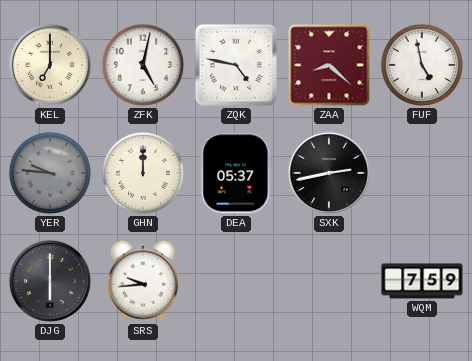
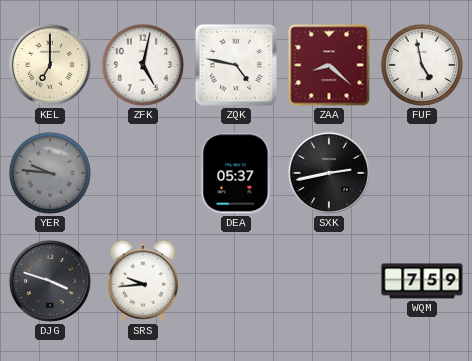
GHN: 12:00 -> none
DJG: 6:00 -> 3:48
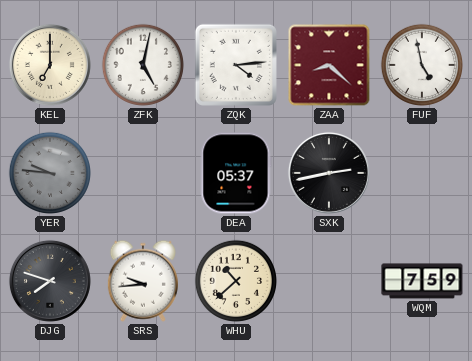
ZQK: 4:47 -> 4:14
DJG: 3:48 -> 7:48
WHU: none -> 10:38
